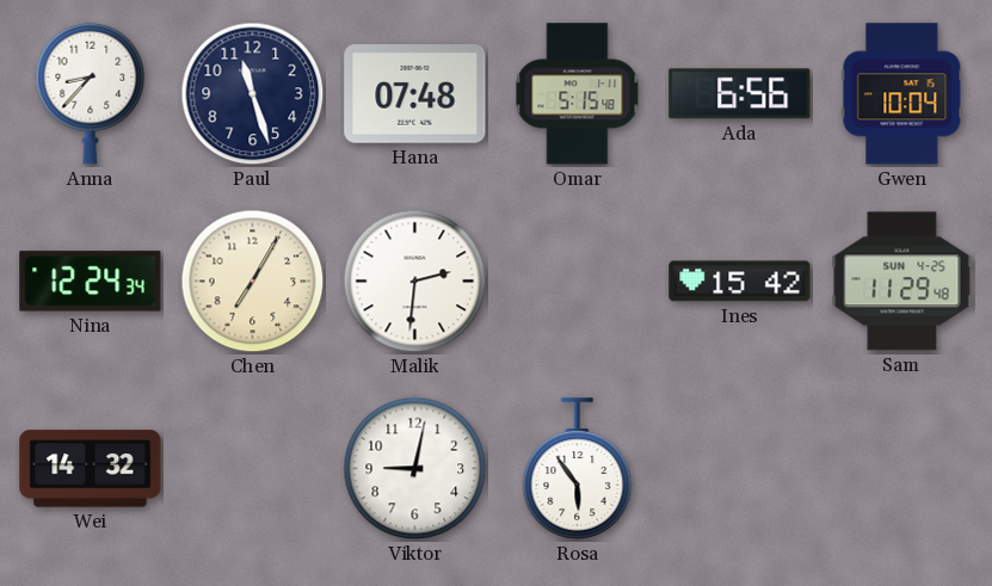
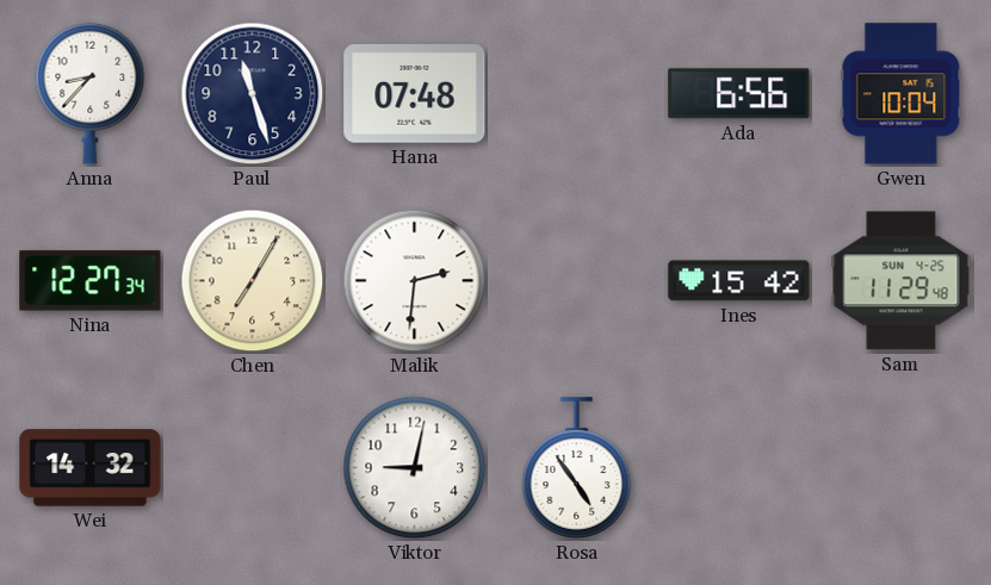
Omar: 5:15 -> none
Nina: 12:24 -> 12:27
Rosa: 5:54 -> 4:54
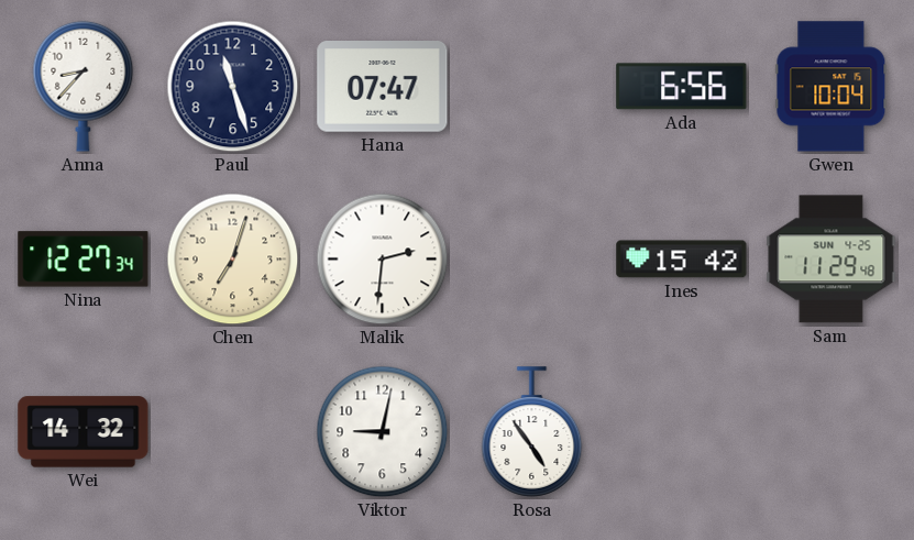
Hana: 07:48 -> 07:47
Chen: 7:05 -> 7:03
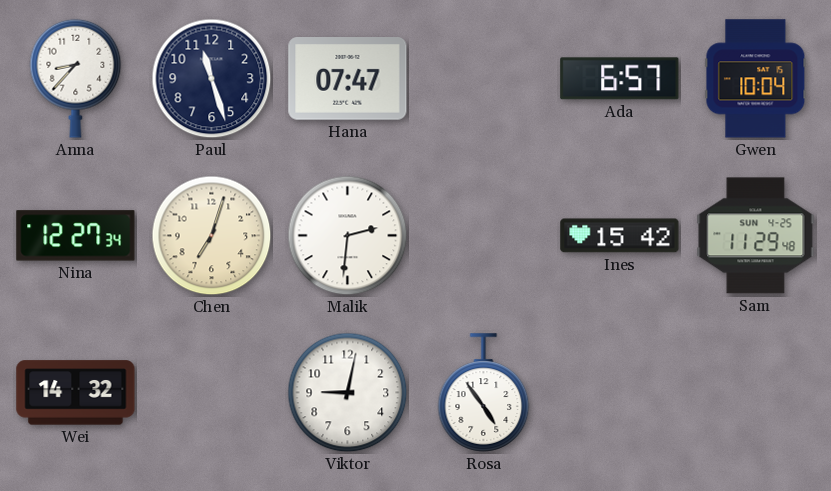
Ada: 6:56 -> 6:57
